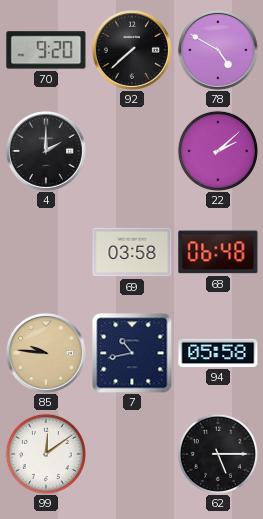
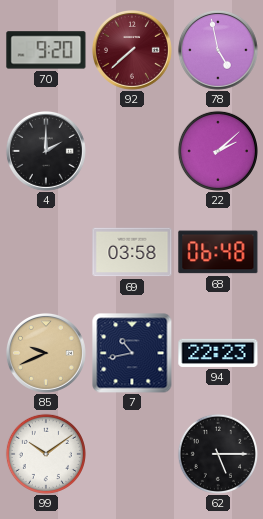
92 dial: black -> burgundy
78: 4:50 -> 4:58
85: 9:46 -> 9:41
94: 05:58 -> 22:23
99: 12:09 -> 10:09
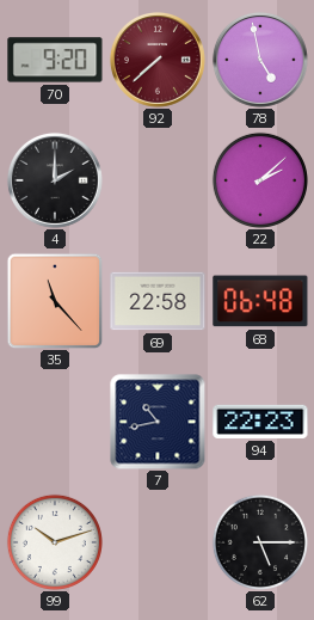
35: none -> 11:23
69: 03:58 -> 22:58
85: 9:41 -> none
99: 10:09 -> 10:12
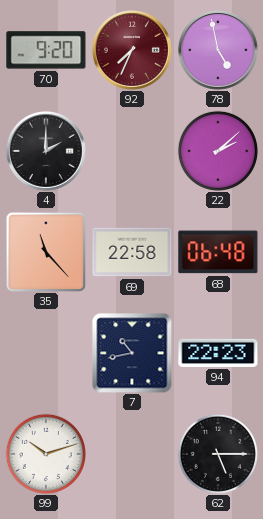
92: 7:38 -> 7:34
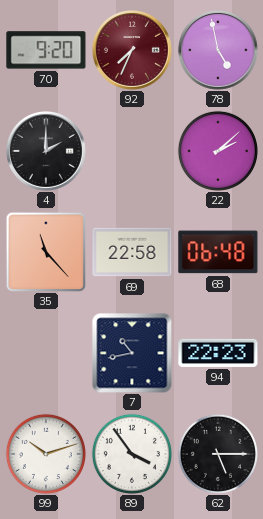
89: none -> 3:54
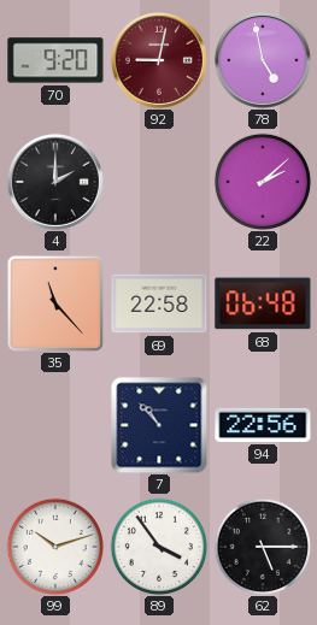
92: 7:34 -> 9:02
7: 10:43 -> 10:53
94: 22:23 -> 22:56
